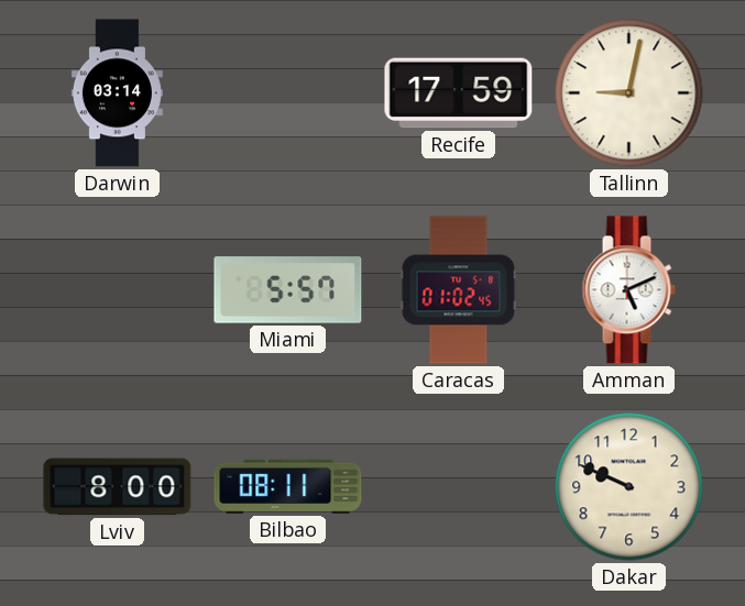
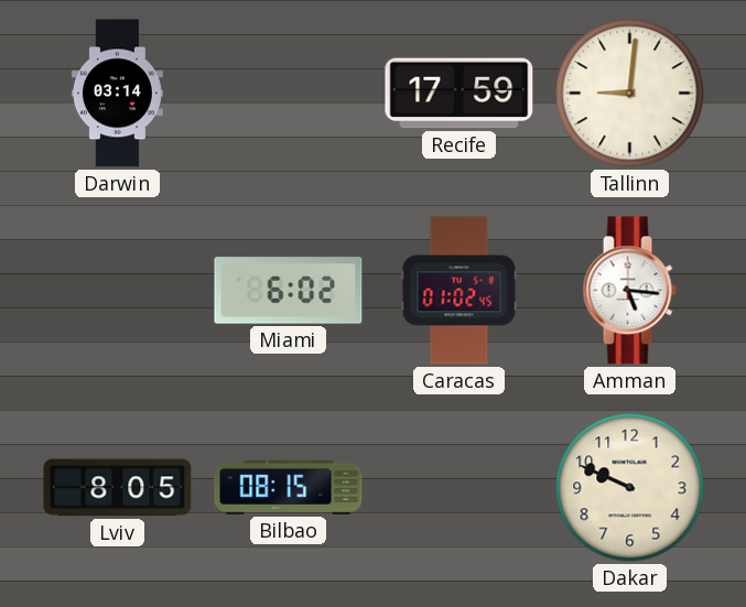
Tallinn: 9:02 -> 9:01
Miami: 5:57 -> 6:02
Amman: 5:11 -> 5:16
Lviv: 8:00 -> 8:05
Bilbao: 08:11 -> 08:15
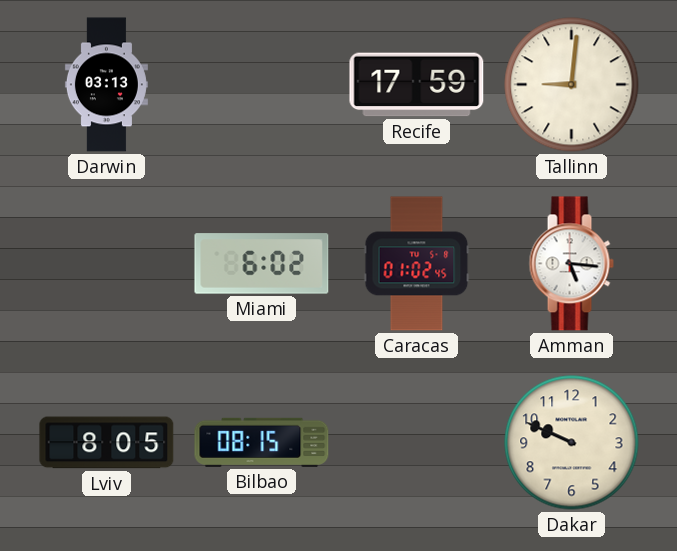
Darwin: 03:14 -> 03:13
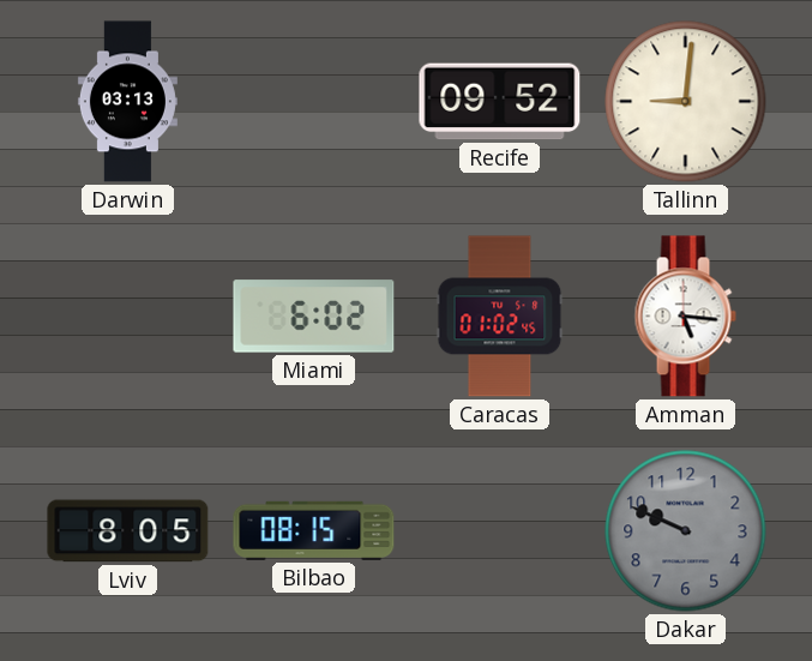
Recife: 17:59 -> 09:52
Dakar dial: cream -> grey
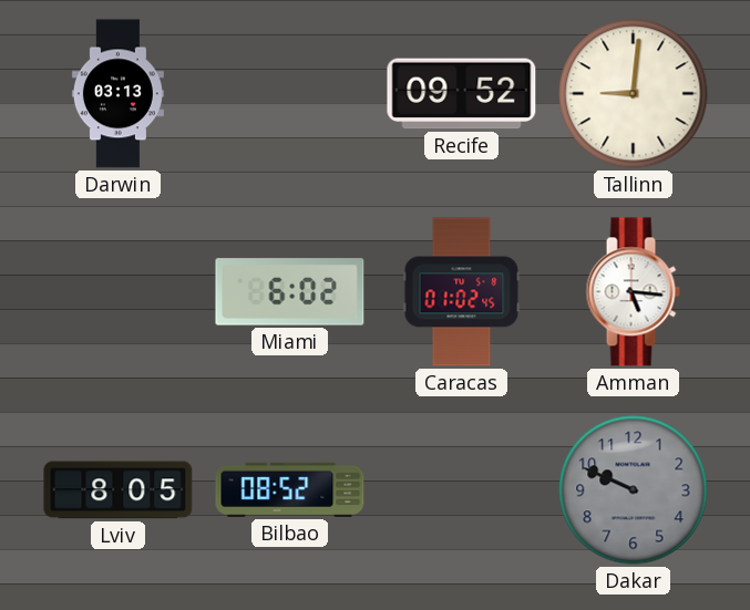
Bilbao: 08:15 -> 08:52
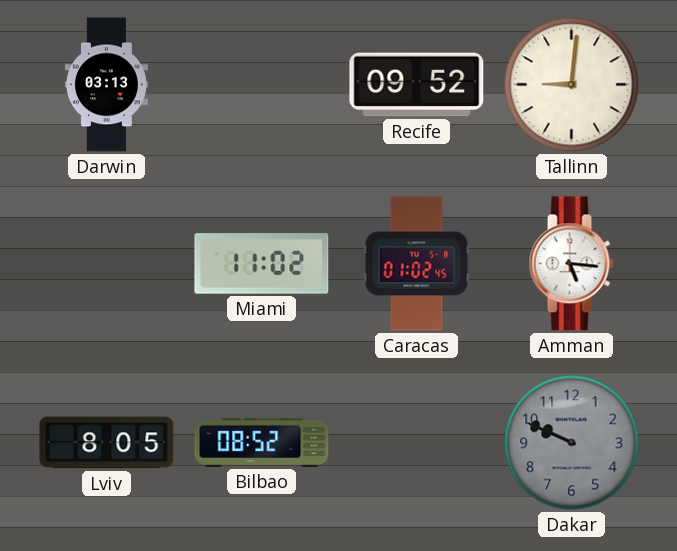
Miami: 6:02 -> 11:02
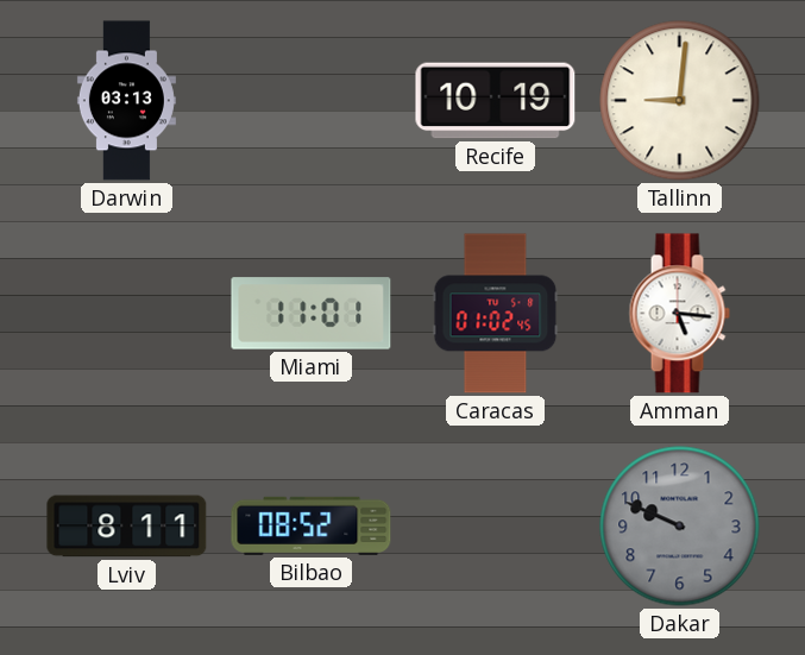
Recife: 09:52 -> 10:19
Miami: 11:02 -> 11:01
Lviv: 8:05 -> 8:11
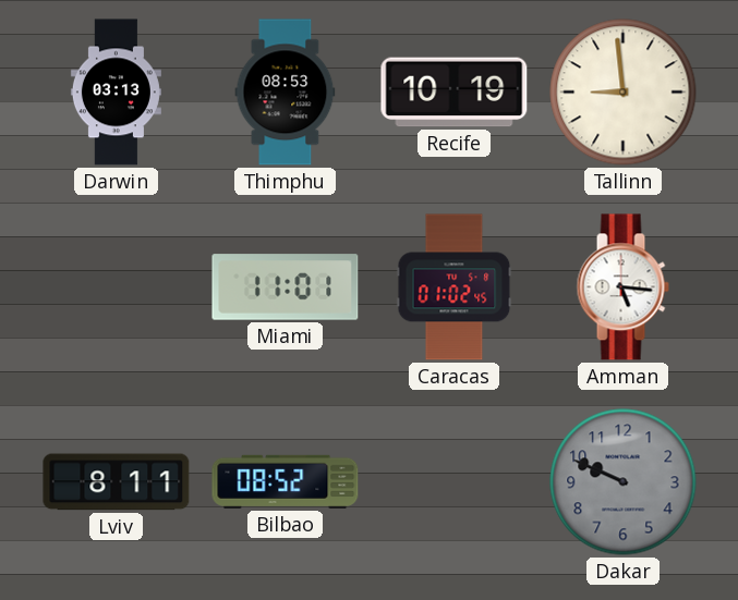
Thimphu: none -> 08:53
Tallinn: 9:01 -> 8:59
